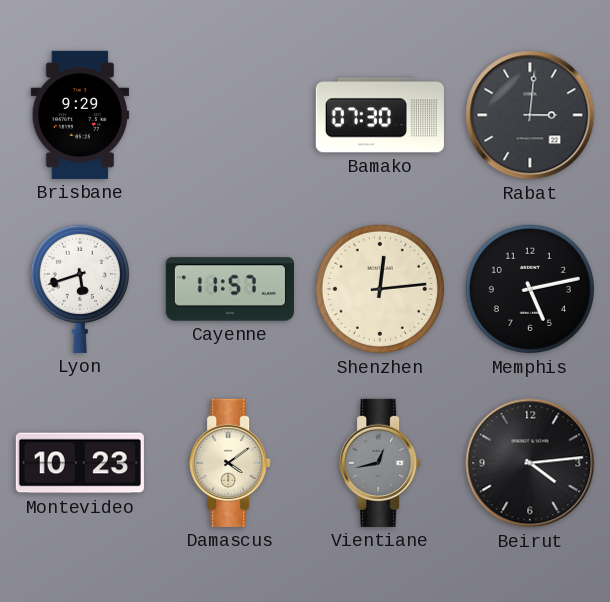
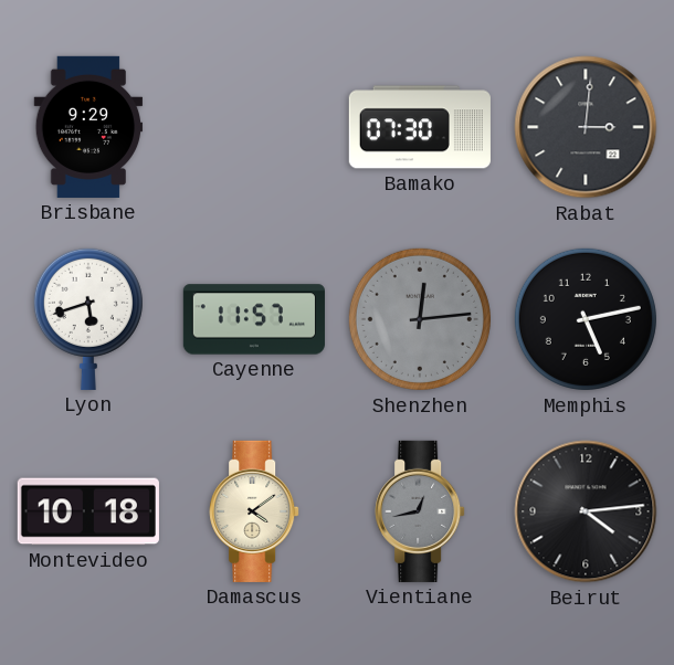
Shenzhen dial: cream -> grey
Montevideo: 10:23 -> 10:18
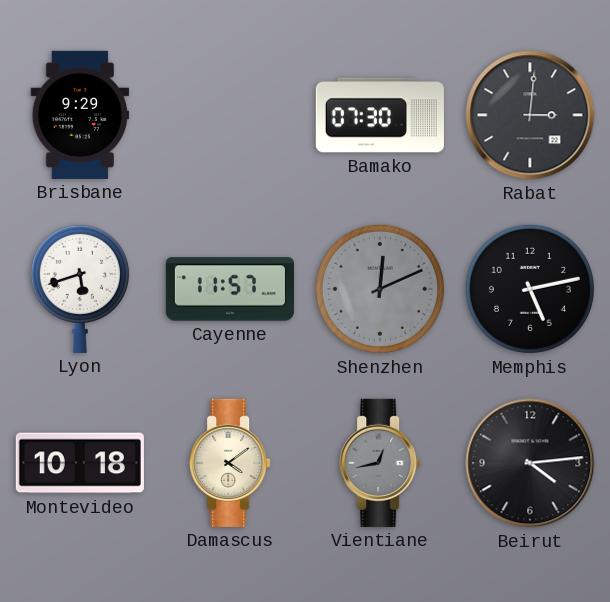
Shenzhen: 12:14 -> 12:11
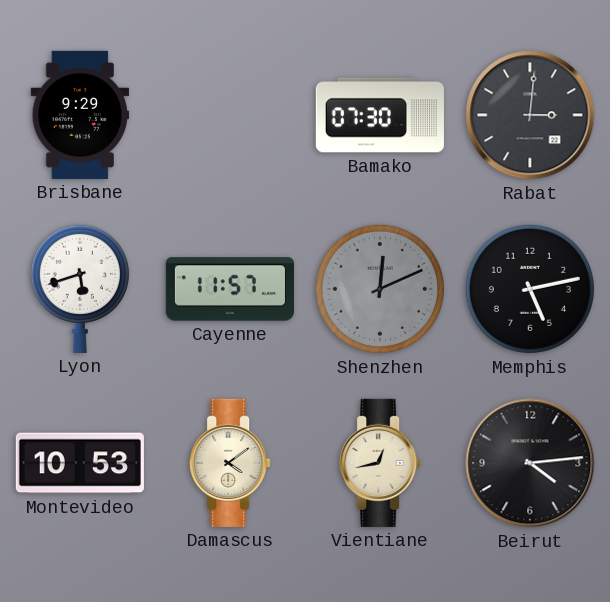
Montevideo: 10:18 -> 10:53
Vientiane dial: grey -> cream
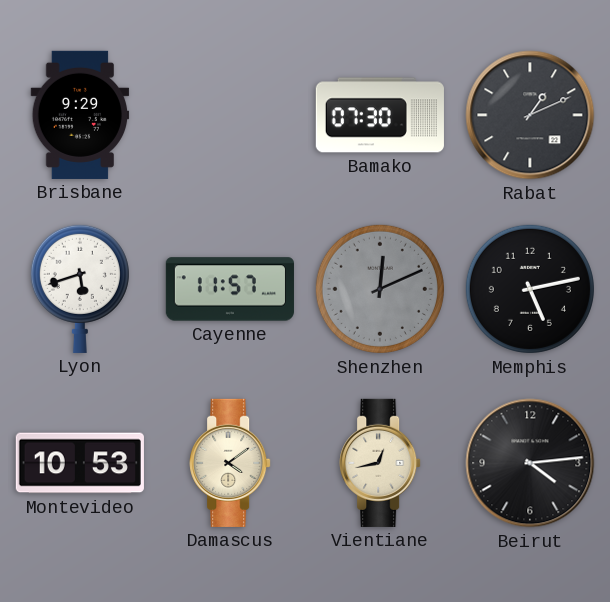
Rabat: 3:01 -> 1:11
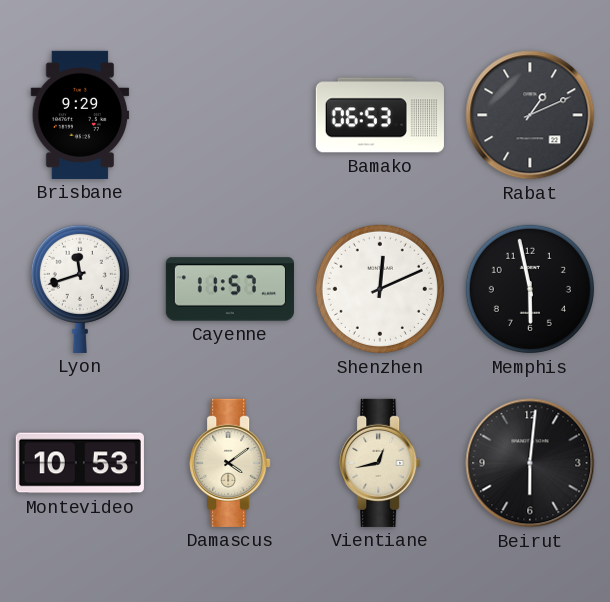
Bamako: 07:30 -> 06:53
Lyon: 5:42 -> 11:42
Shenzhen dial: grey -> white
Memphis: 5:13 -> 5:58
Beirut: 4:14 -> 6:01
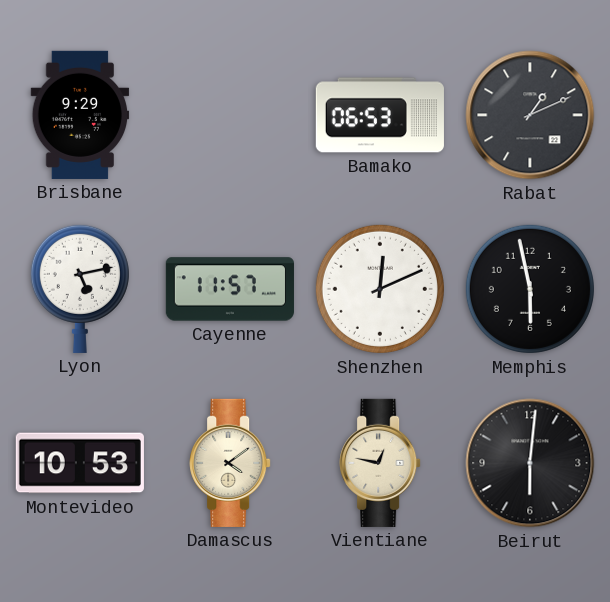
Lyon: 11:42 -> 5:13
Vientiane: 12:43 -> 12:47
